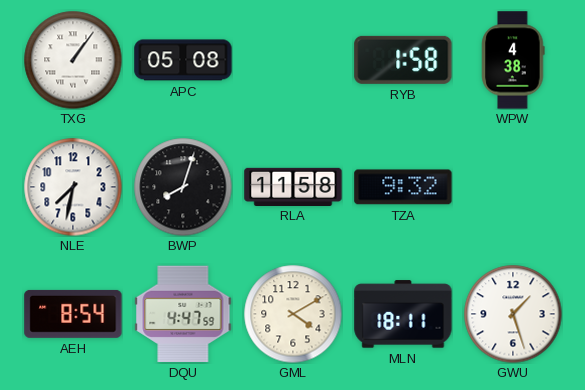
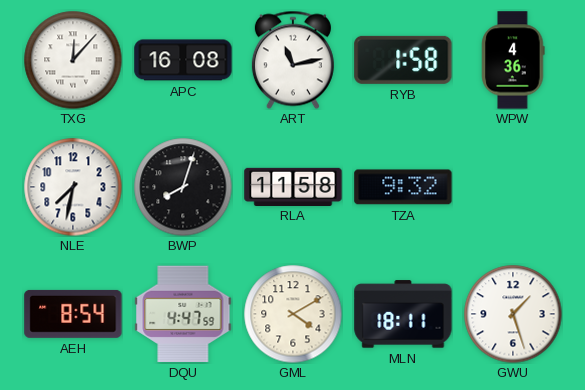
TXG: 1:06 -> 12:07
APC: 05:08 -> 16:08
ART: none -> 11:13
WPW: 4:38 -> 4:36
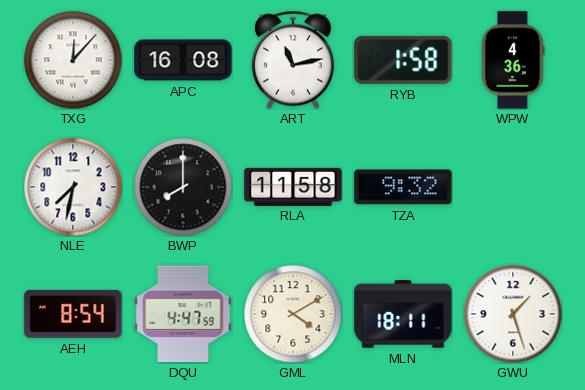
BWP: 8:03 -> 8:00
